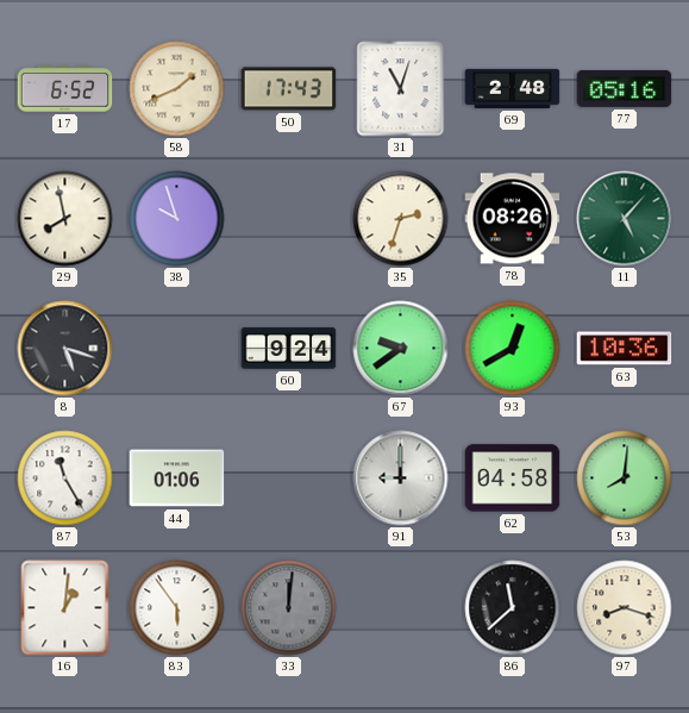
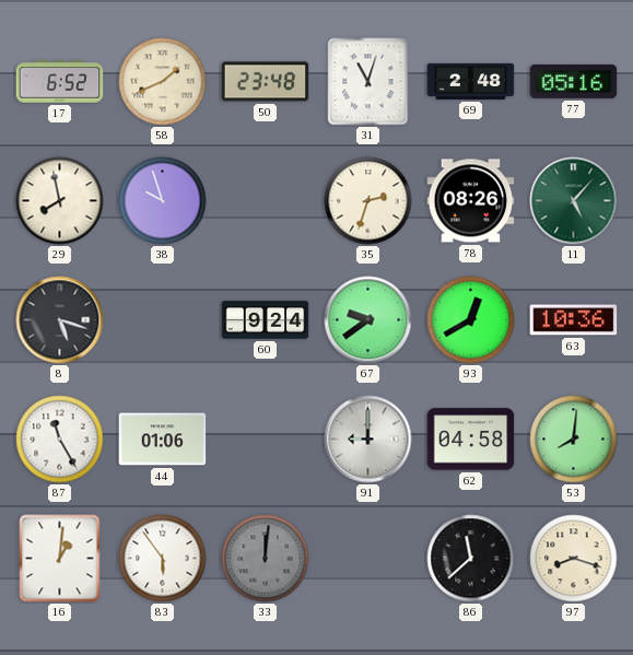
50: 17:43 -> 23:48
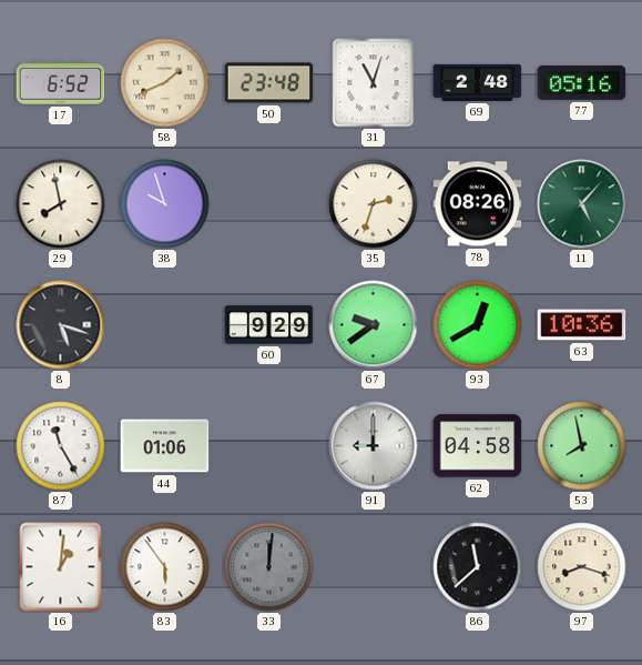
60: 9:24 -> 9:29
53: 8:01 -> 7:58
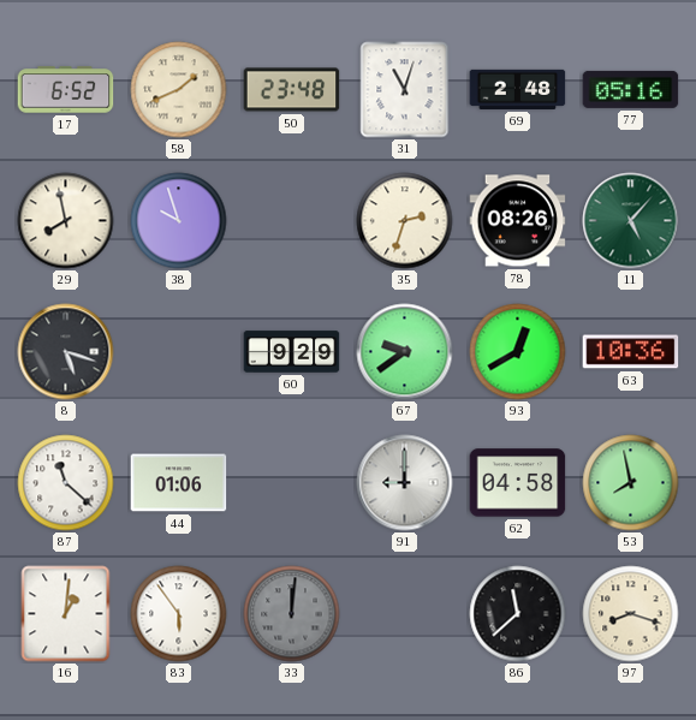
87: 11:25 -> 11:22
